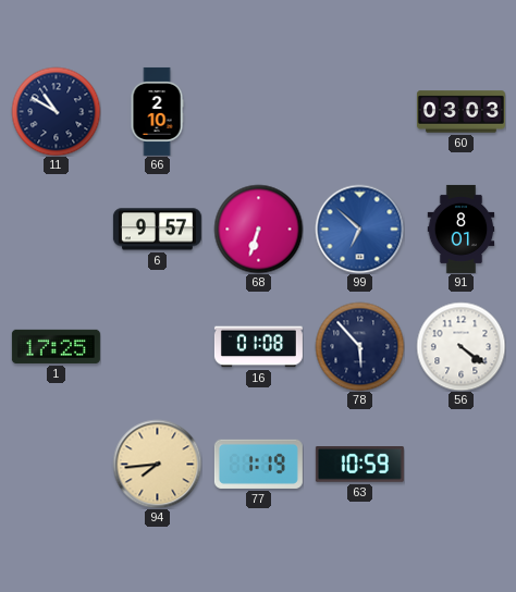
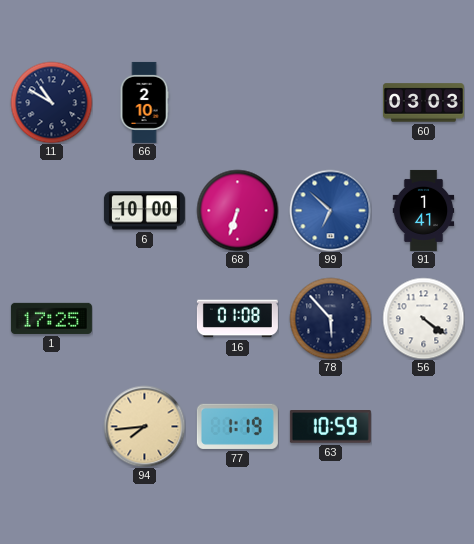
6: 9:57 -> 10:00
91: 8:01 -> 1:41
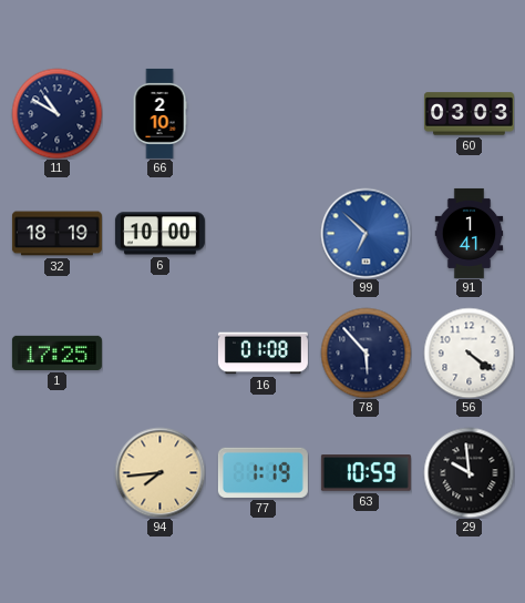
32: none -> 18:19
68: 6:33 -> none
29: none -> 9:59
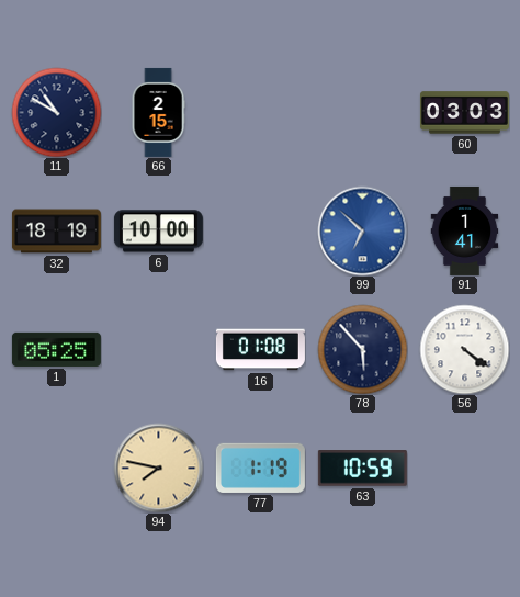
66: 2:10 -> 2:15
1: 17:25 -> 05:25
94: 7:44 -> 7:47
29: 9:59 -> none
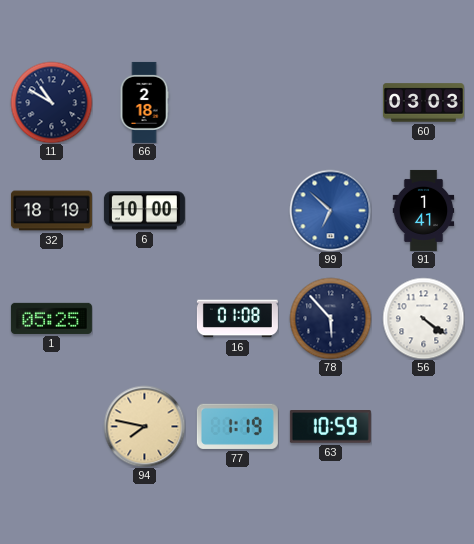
66: 2:15 -> 2:18
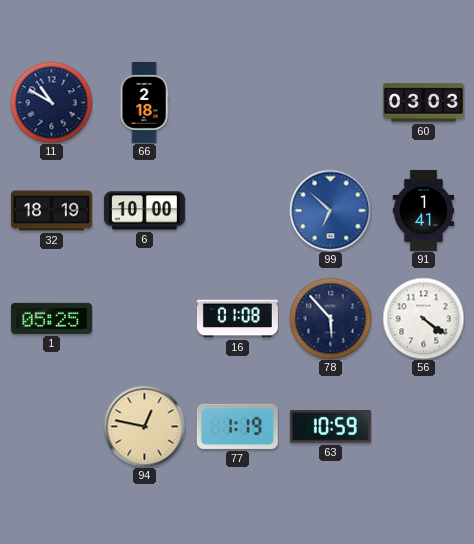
94: 7:47 -> 12:47
